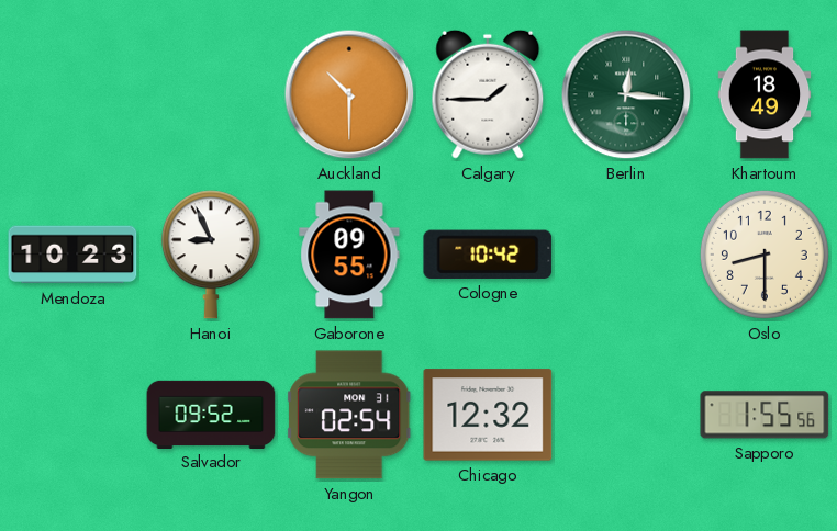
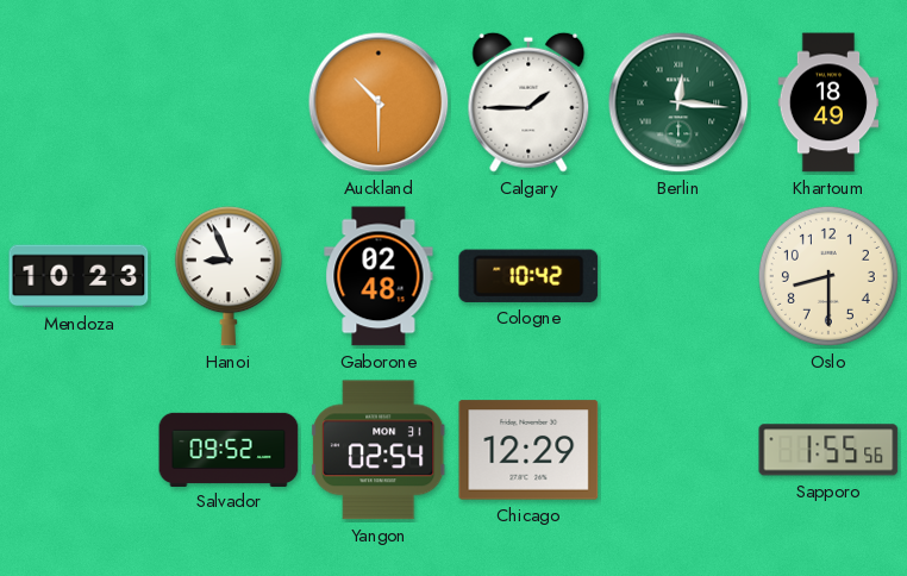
Gaborone: 09:55 -> 02:48
Chicago: 12:32 -> 12:29
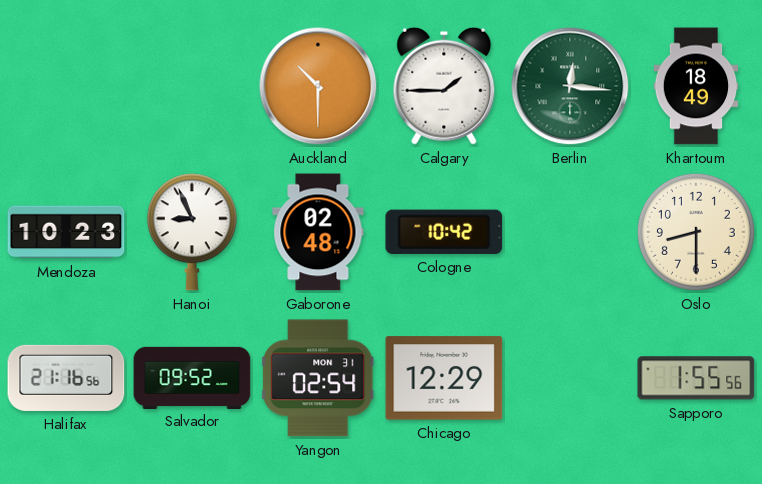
Halifax: none -> 21:16
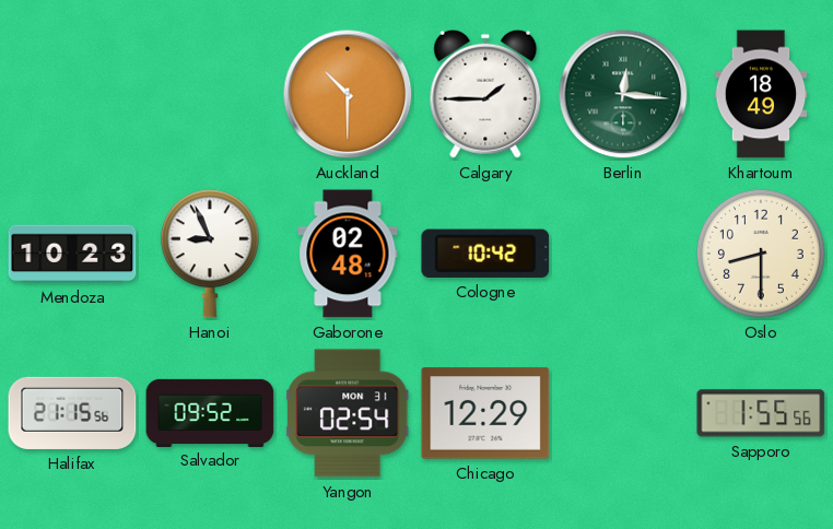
Halifax: 21:16 -> 21:15
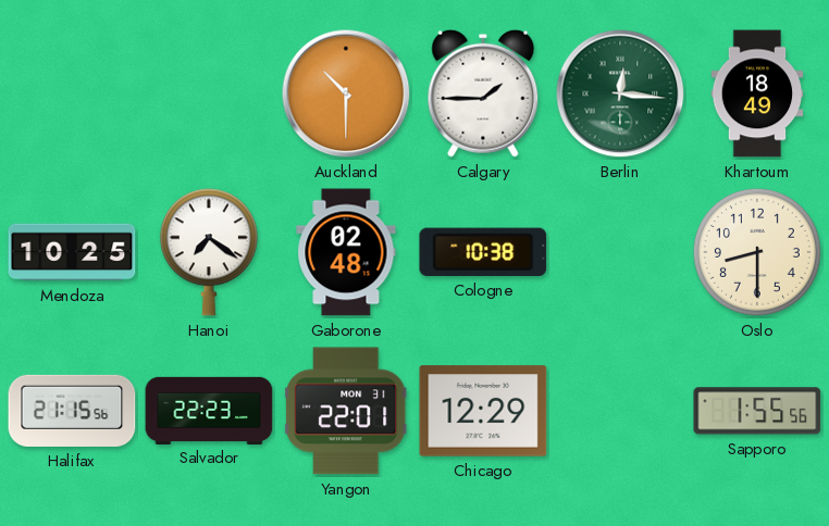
Mendoza: 10:23 -> 10:25
Hanoi: 8:56 -> 7:21
Cologne: 10:42 -> 10:38
Salvador: 09:52 -> 22:23
Yangon: 02:54 -> 22:01
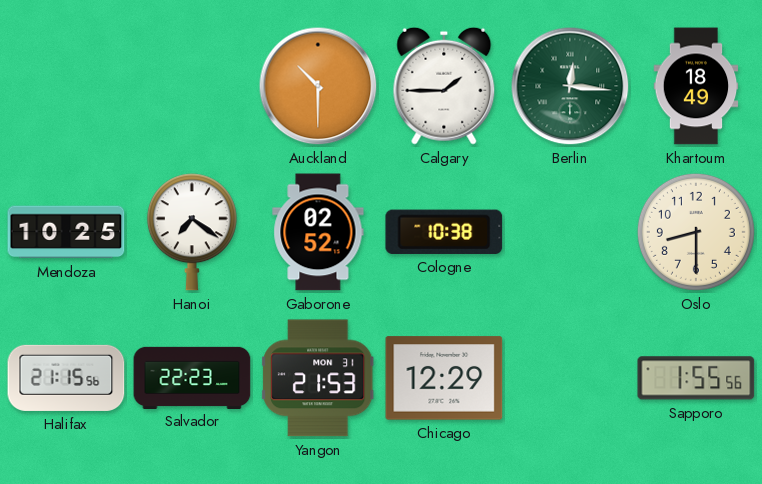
Gaborone: 02:48 -> 02:52
Yangon: 22:01 -> 21:53
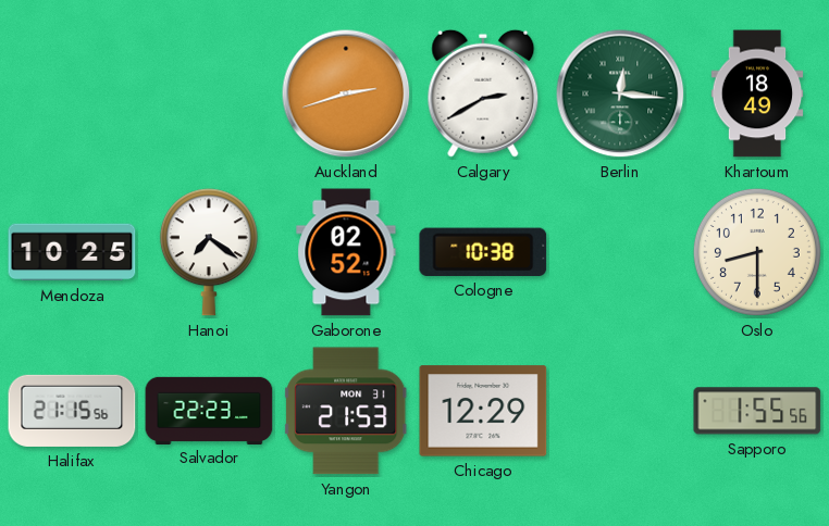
Auckland: 10:30 -> 2:42
Calgary: 1:45 -> 2:40
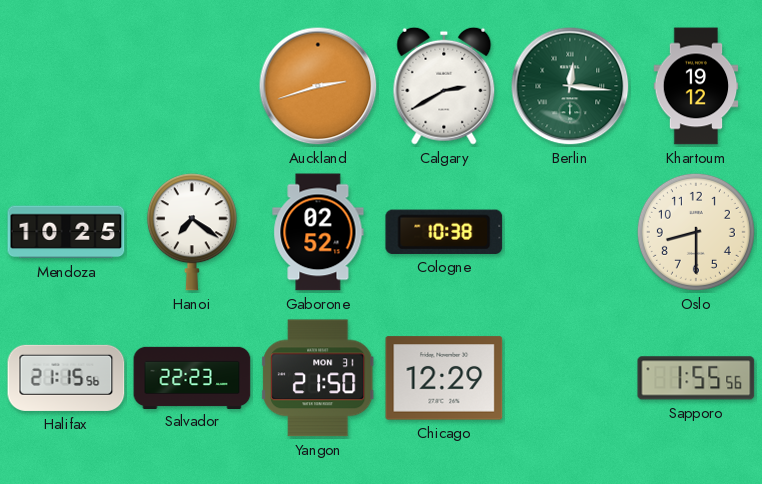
Khartoum: 18:49 -> 19:12
Yangon: 21:53 -> 21:50
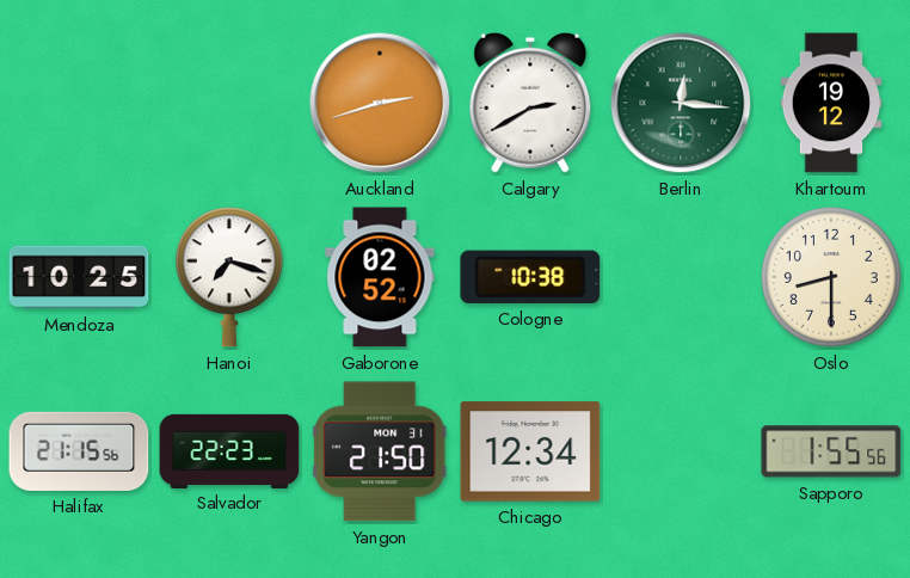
Hanoi: 7:21 -> 7:18
Chicago: 12:29 -> 12:34
